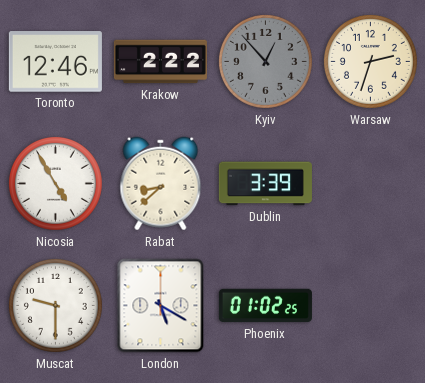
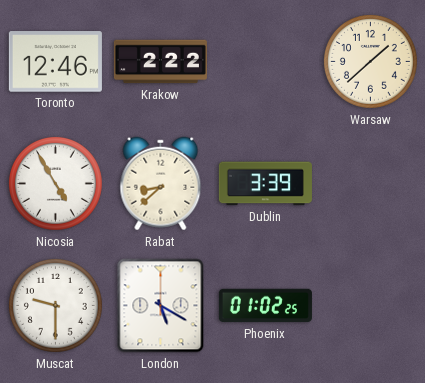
Kyiv: 12:53 -> none
Warsaw: 2:33 -> 1:38
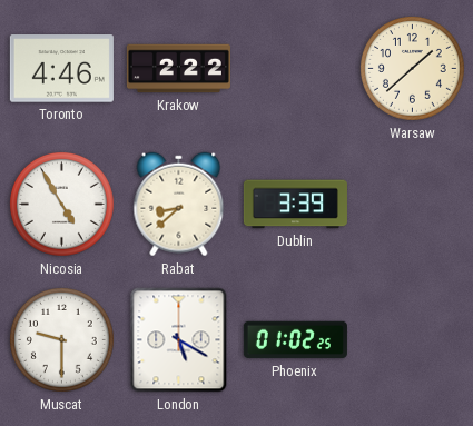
Toronto: 12:46 -> 4:46
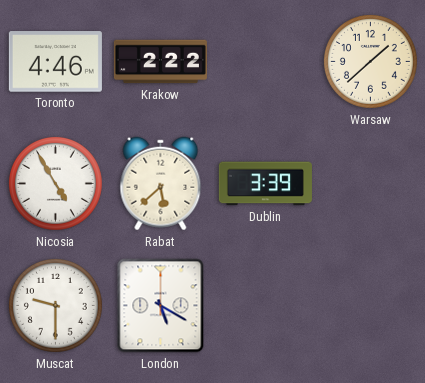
Rabat: 8:38 -> 5:38
Phoenix: 01:02 -> none
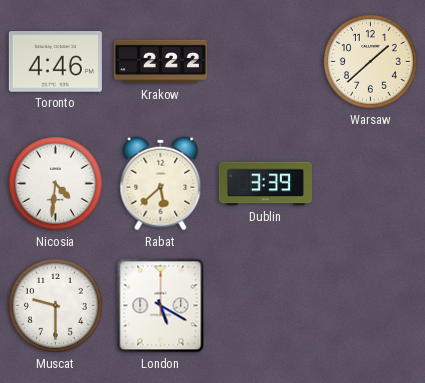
Nicosia: 4:55 -> 4:31
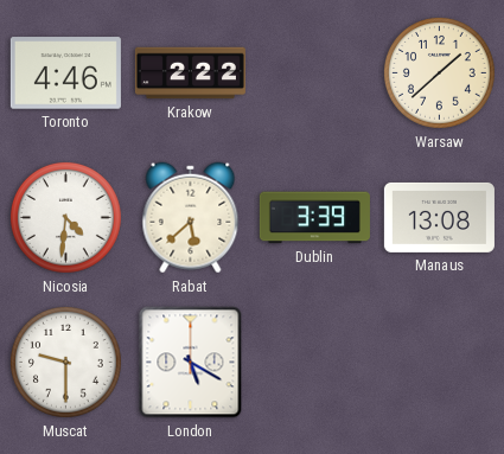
Manaus: none -> 13:08
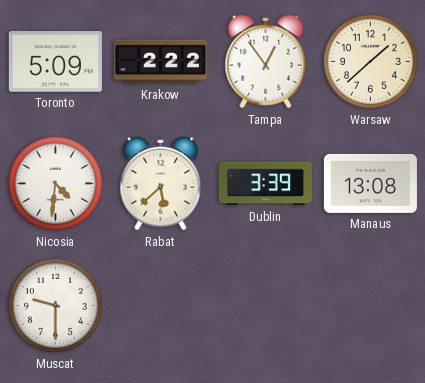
Toronto: 4:46 -> 5:09
Tampa: none -> 12:54
London: 5:20 -> none
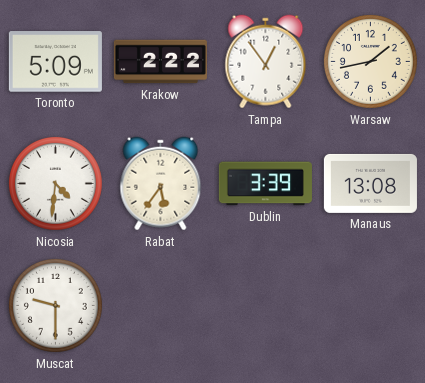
Warsaw: 1:38 -> 1:43
Rabat: 5:38 -> 5:36
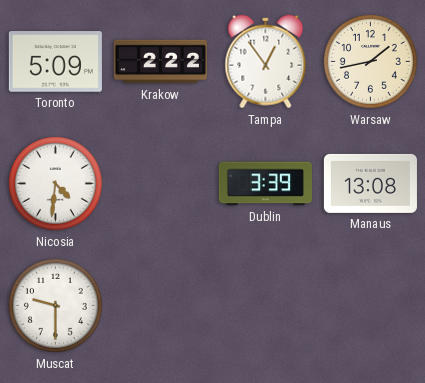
Rabat: 5:36 -> none
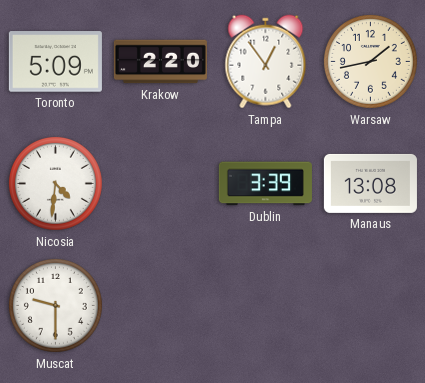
Krakow: 2:22 -> 2:20
